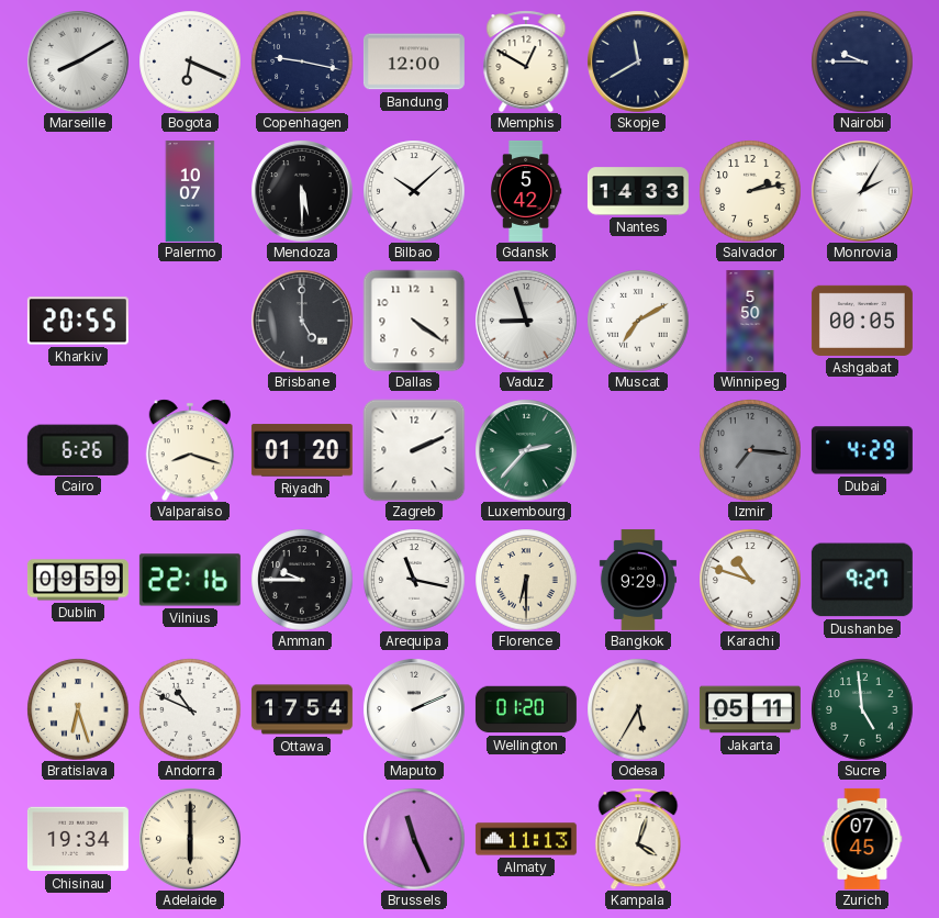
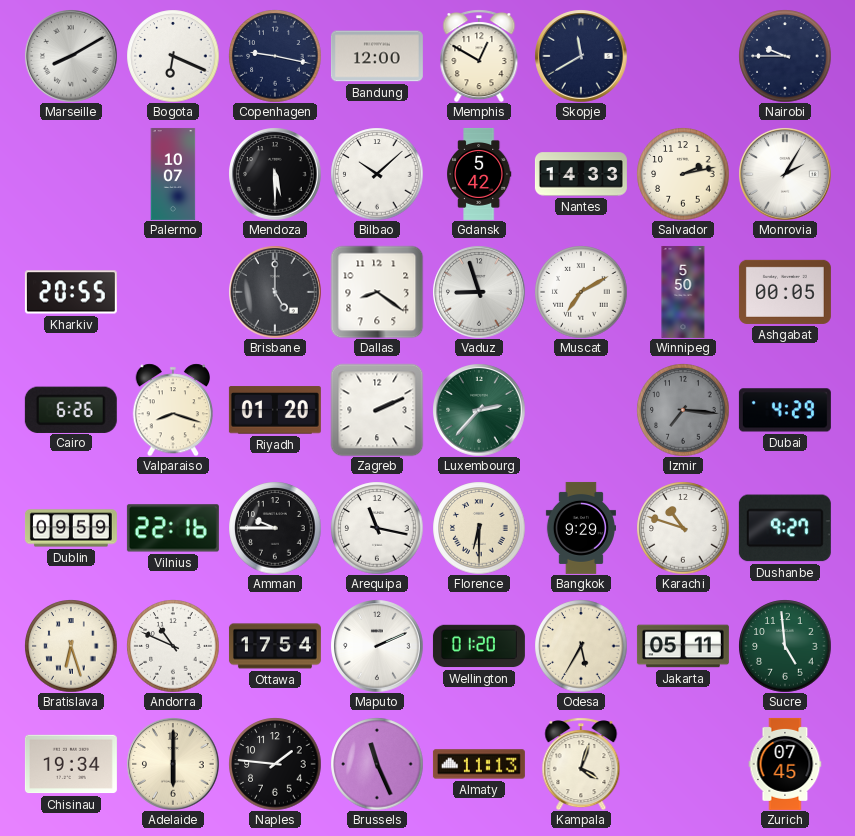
Dallas: 4:21 -> 8:21
Naples: none -> 1:46
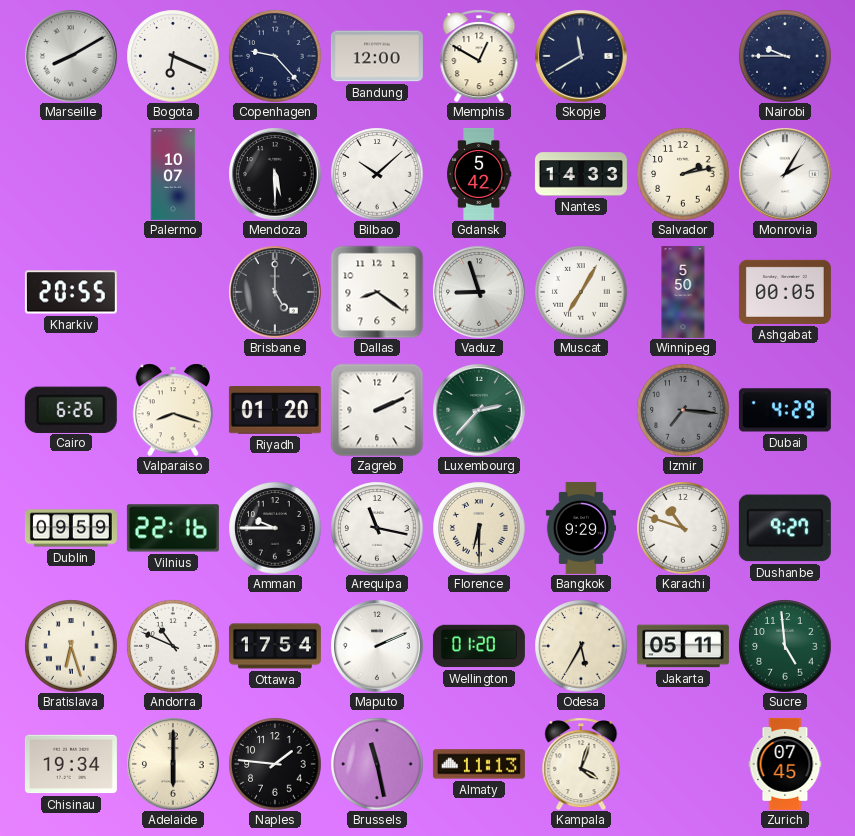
Copenhagen: 9:17 -> 9:23
Muscat: 7:10 -> 7:05
Brussels: 11:26 -> 11:28
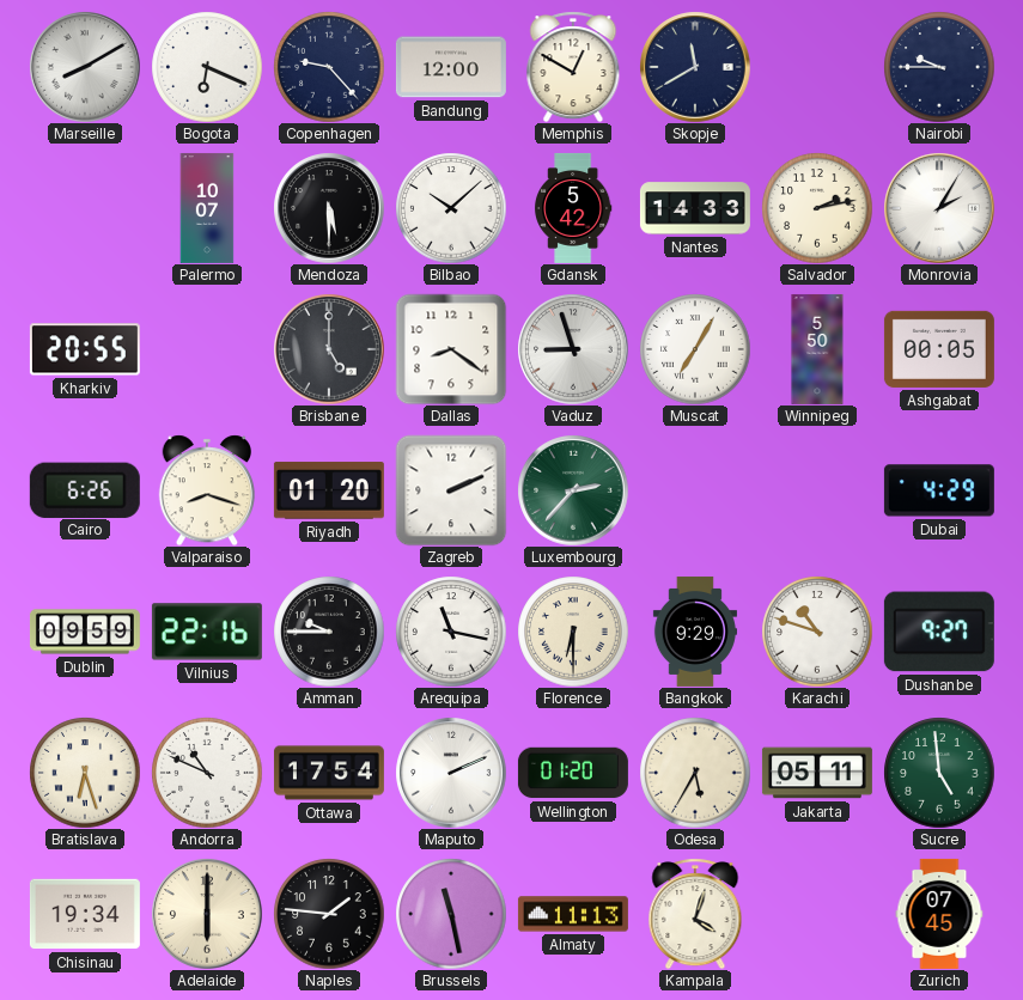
Izmir: 7:16 -> none
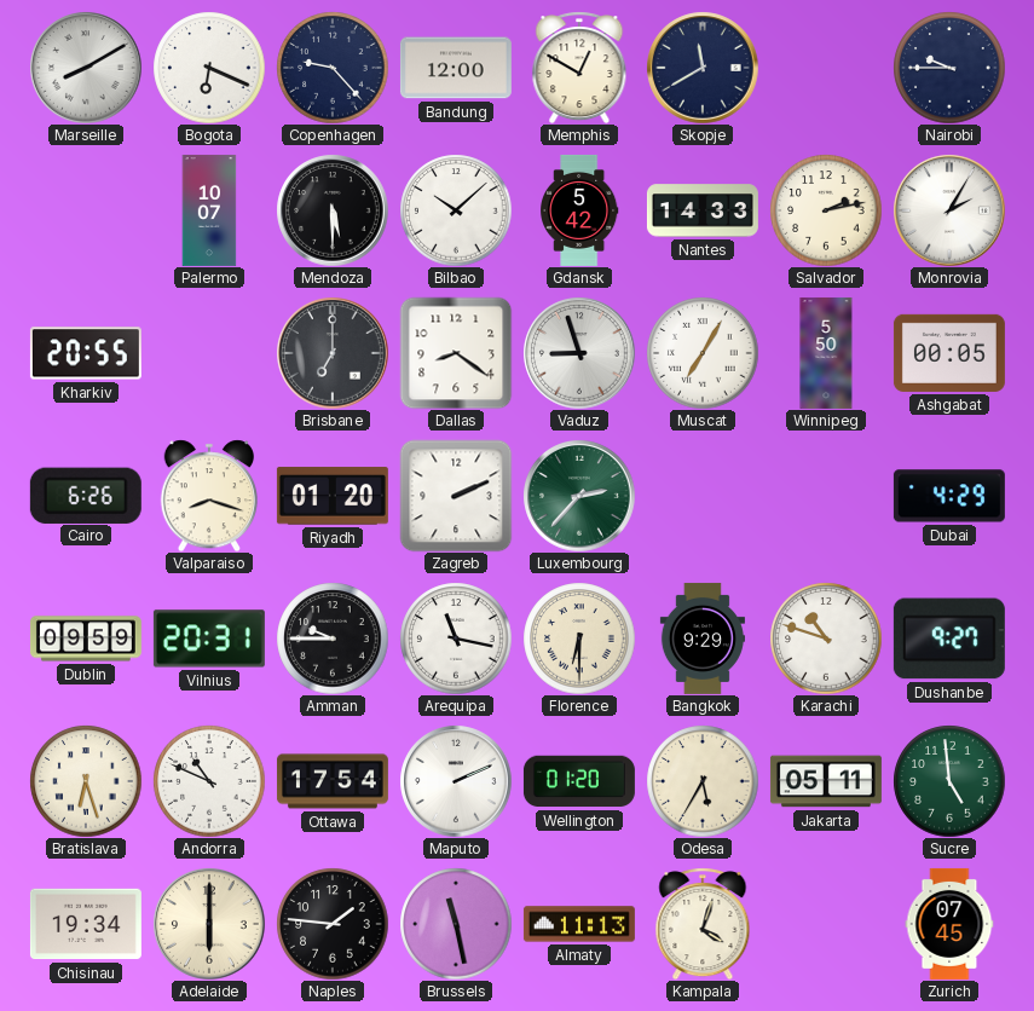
Brisbane: 5:00 -> 7:00
Vilnius: 22:16 -> 20:31
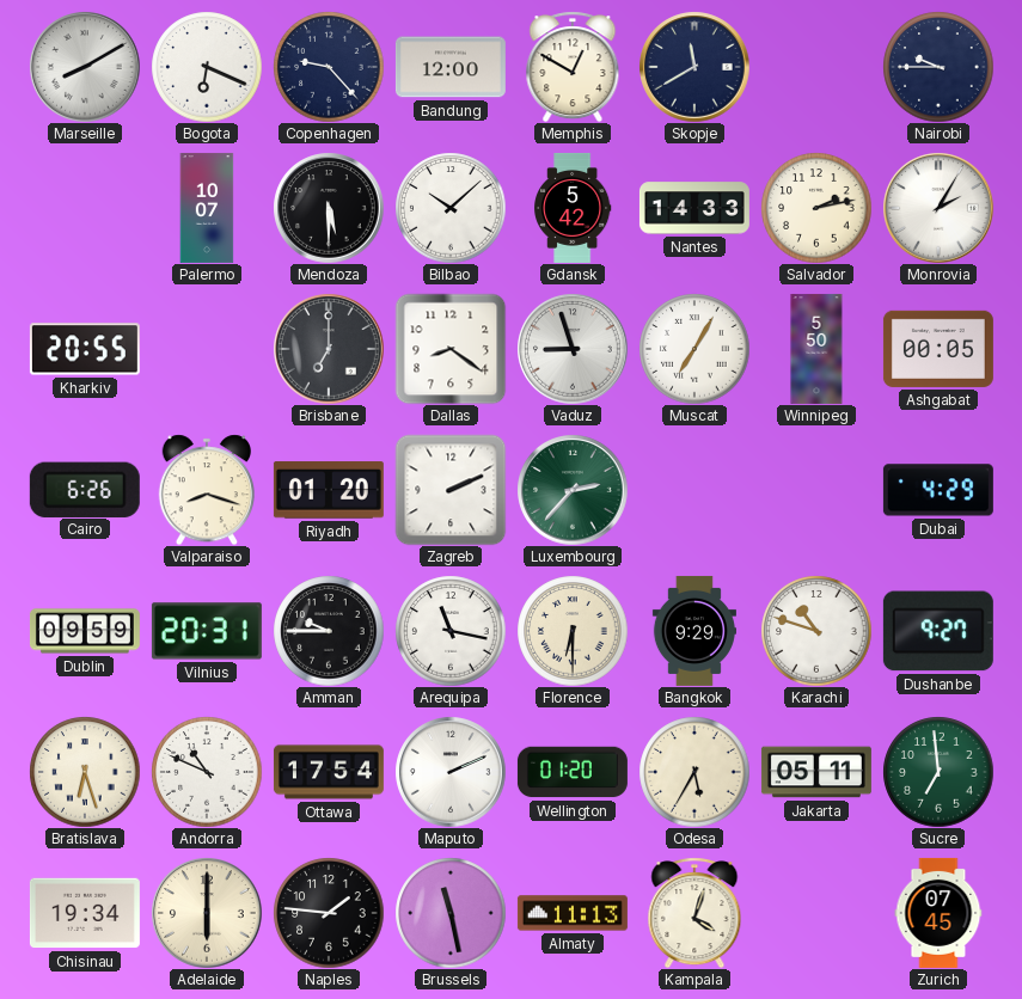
Sucre: 4:59 -> 6:59
